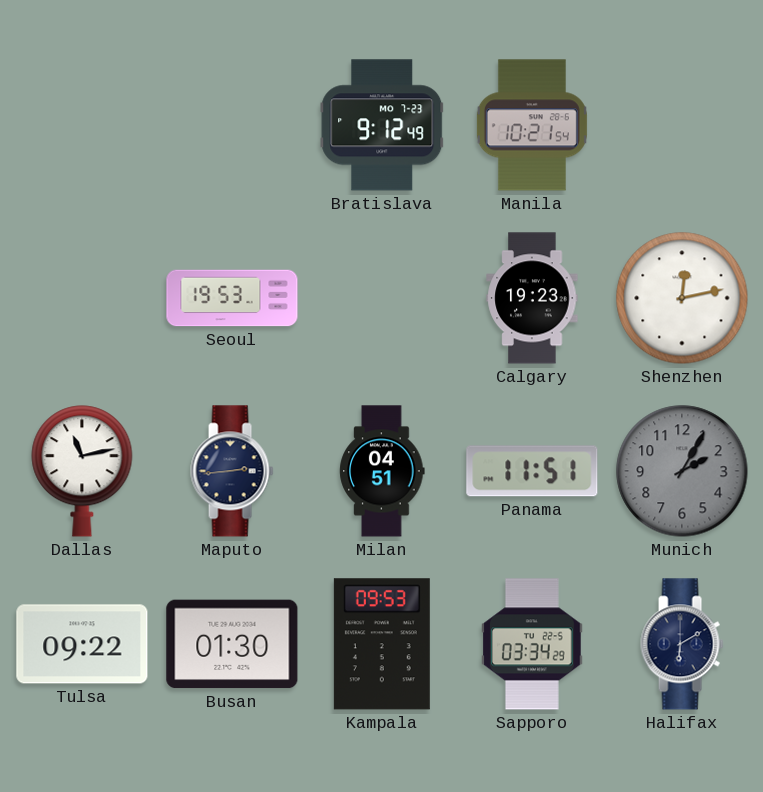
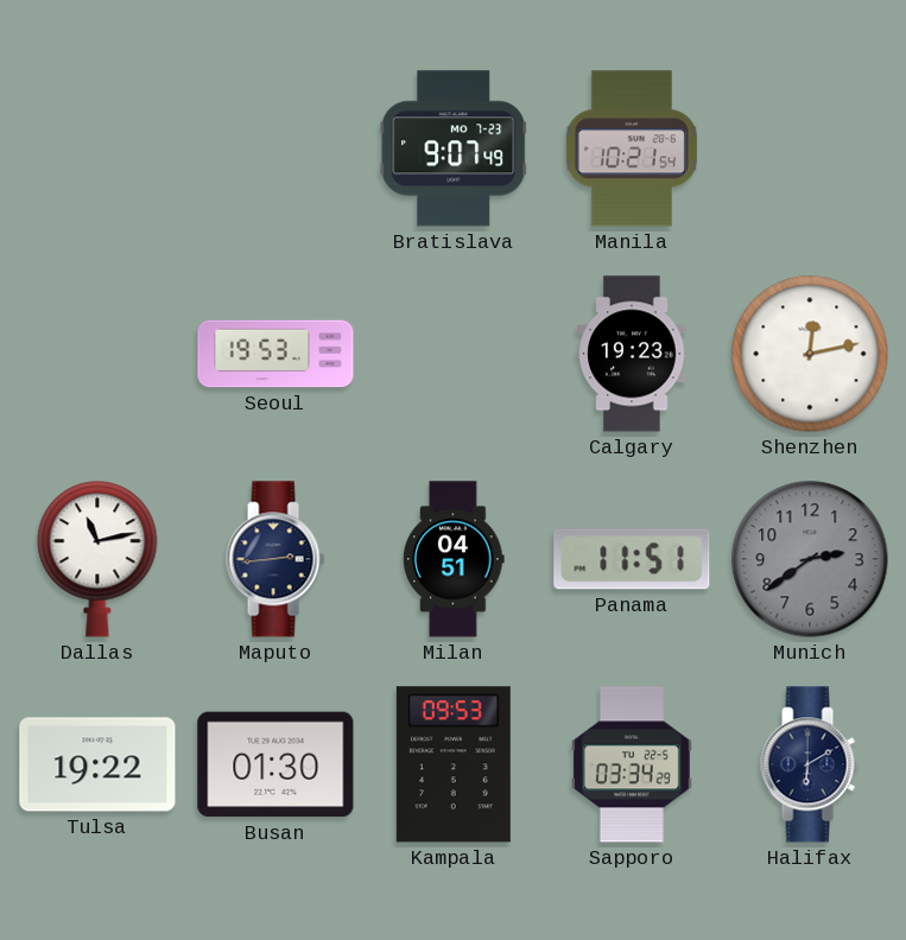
Bratislava: 9:12 -> 9:07
Munich: 2:05 -> 2:39
Tulsa: 09:22 -> 19:22
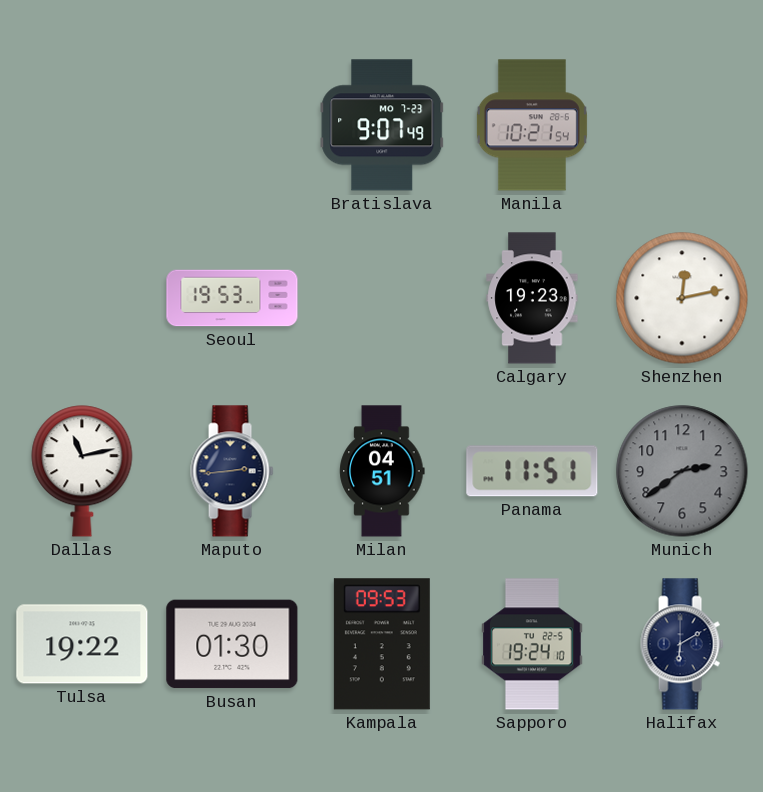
Sapporo: 03:34 -> 19:24
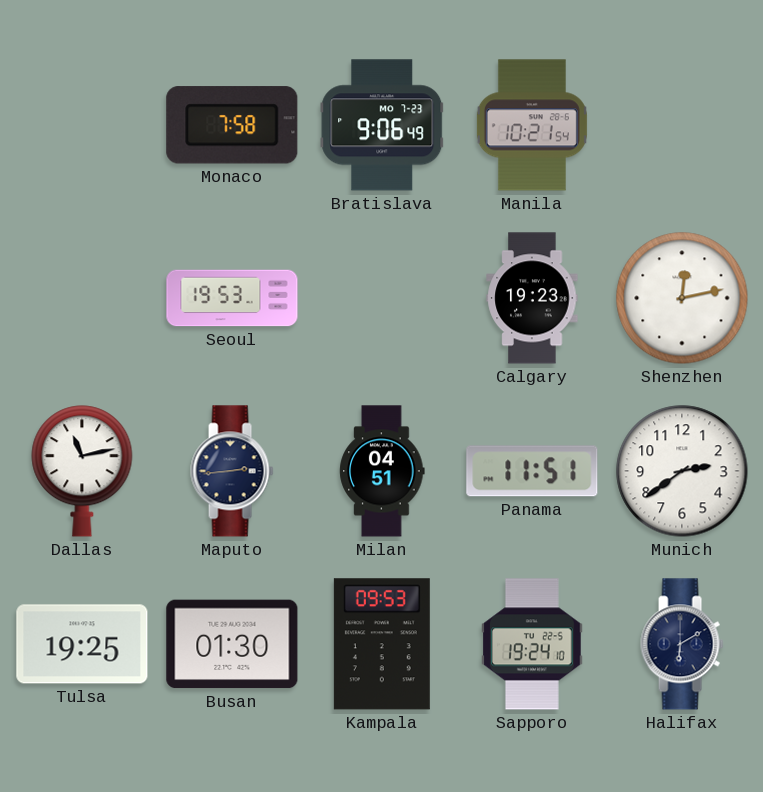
Monaco: none -> 7:58
Bratislava: 9:07 -> 9:06
Munich dial: grey -> white
Tulsa: 19:22 -> 19:25
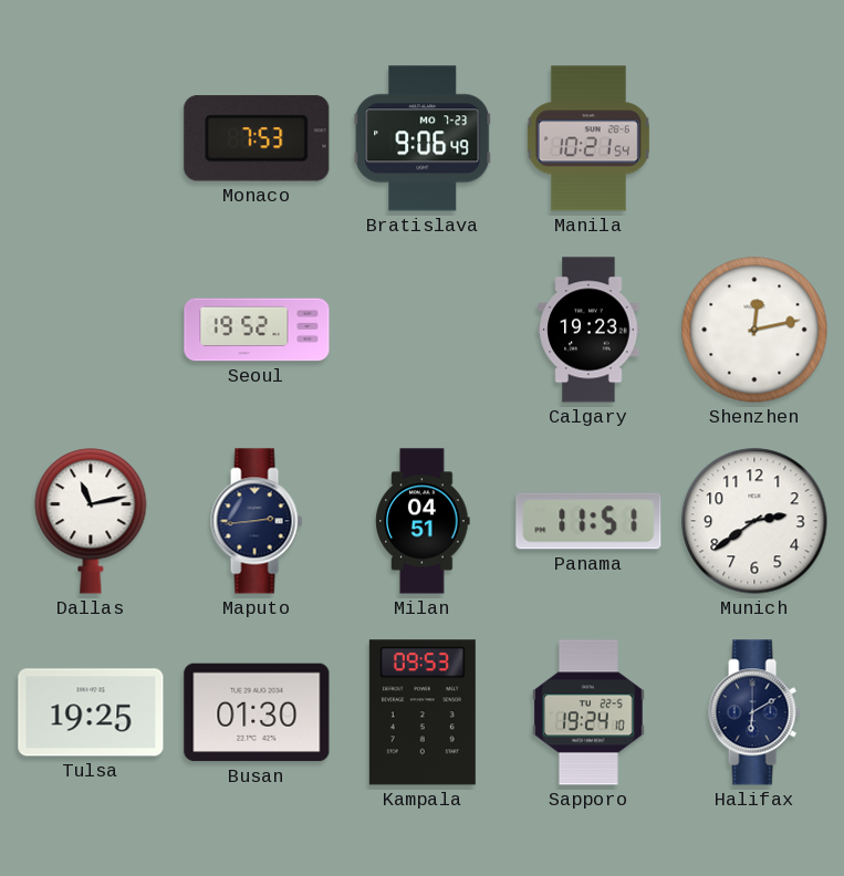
Monaco: 7:58 -> 7:53
Seoul: 19:53 -> 19:52
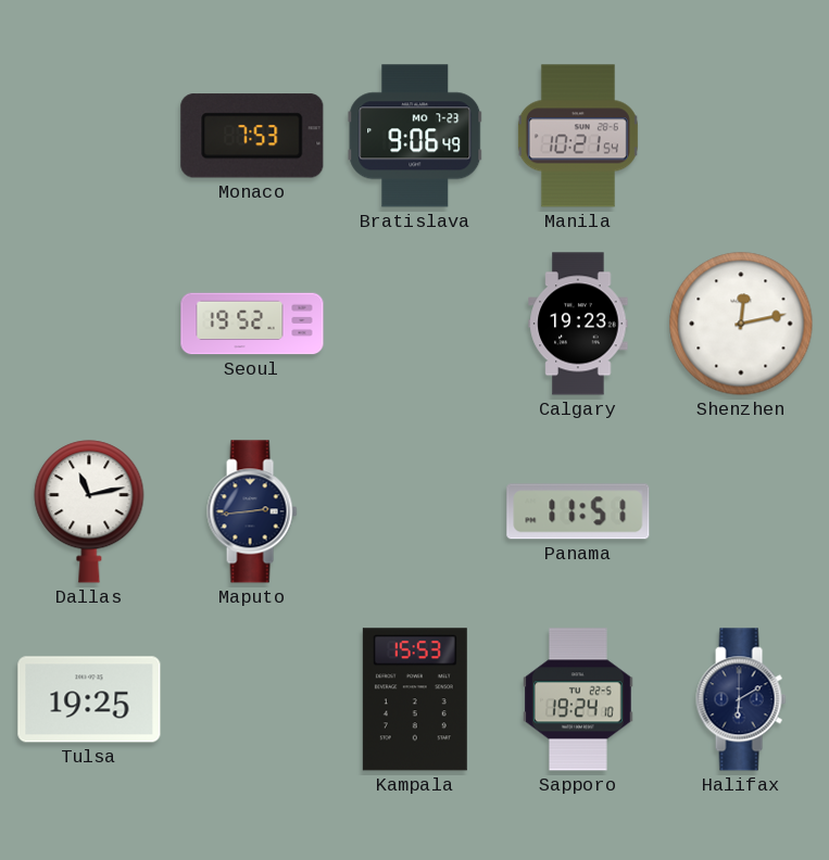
Milan: 04:51 -> none
Munich: 2:39 -> none
Busan: 01:30 -> none
Kampala: 09:53 -> 15:53
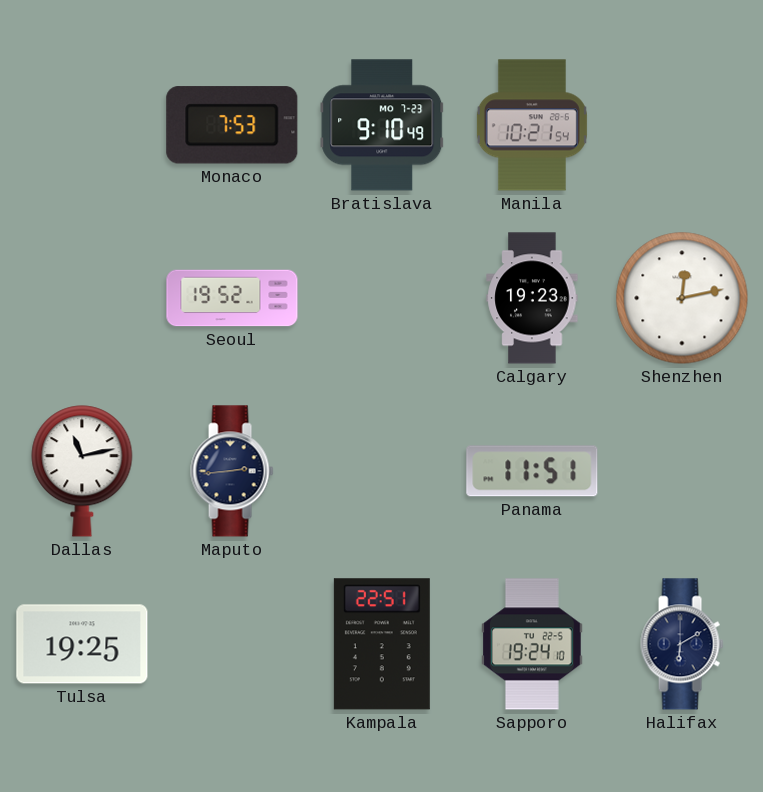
Bratislava: 9:06 -> 9:10
Kampala: 15:53 -> 22:51
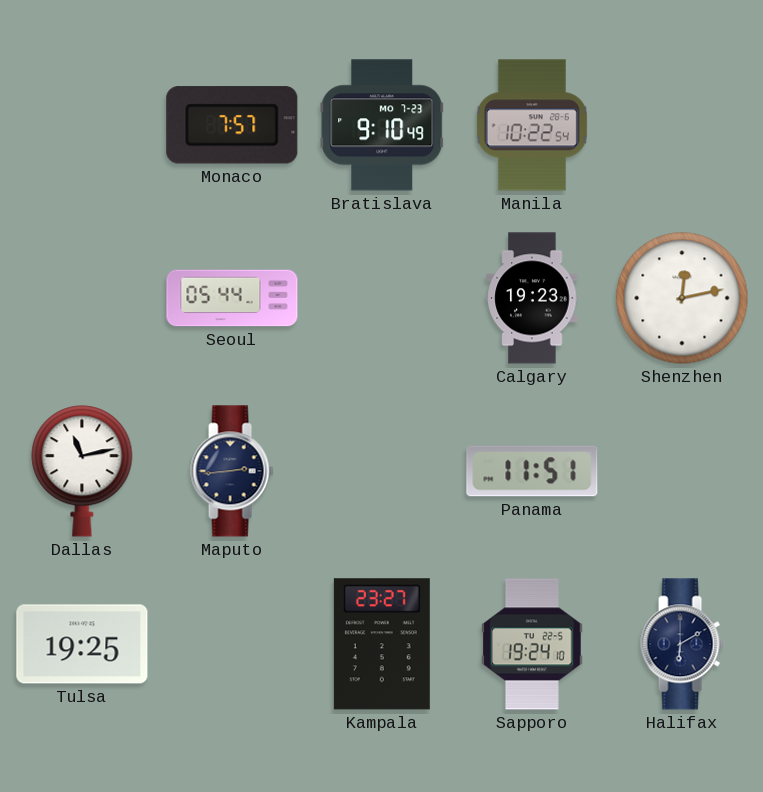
Monaco: 7:53 -> 7:57
Manila: 10:21 -> 10:22
Seoul: 19:52 -> 05:44
Kampala: 22:51 -> 23:27
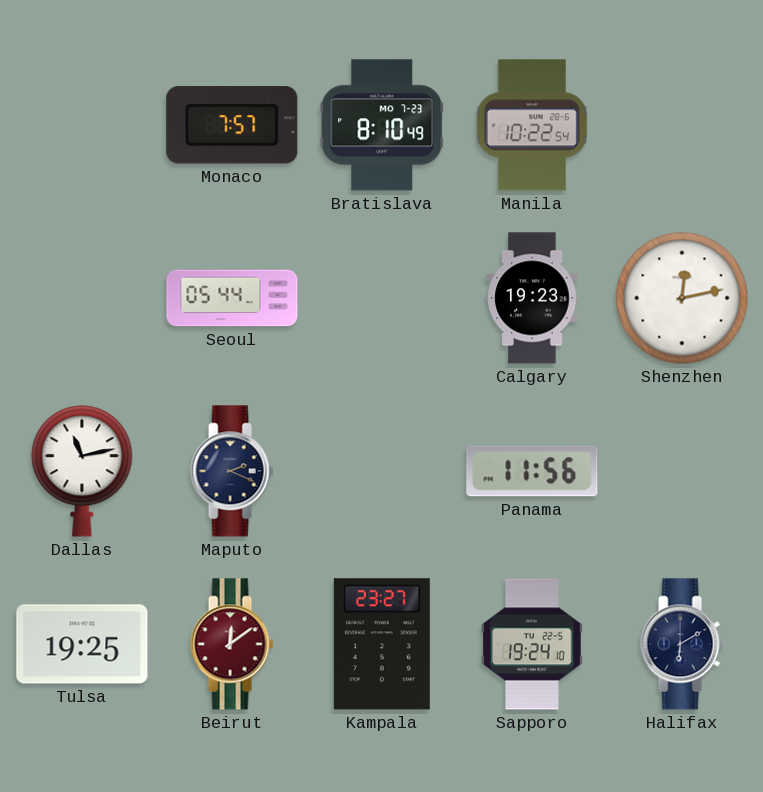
Bratislava: 9:10 -> 8:10
Maputo: 2:44 -> 2:19
Panama: 11:51 -> 11:56
Beirut: none -> 12:09
